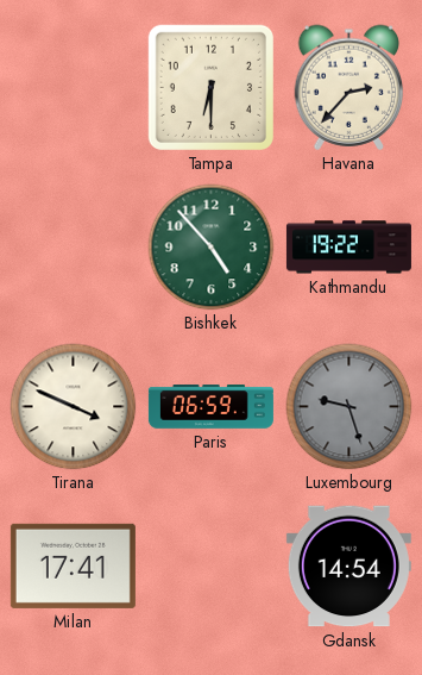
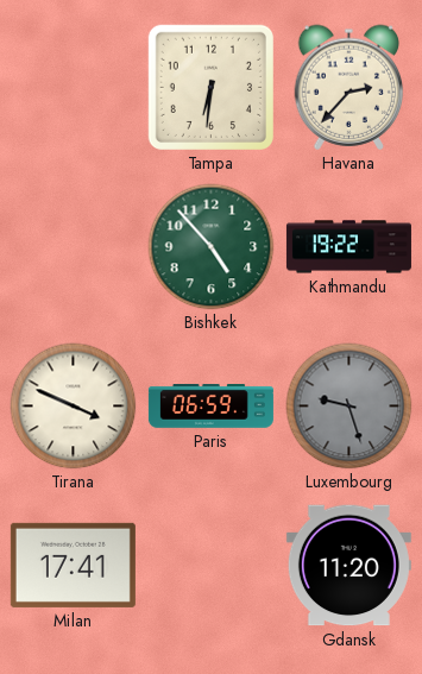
Tampa: 6:30 -> 6:31
Gdansk: 14:54 -> 11:20
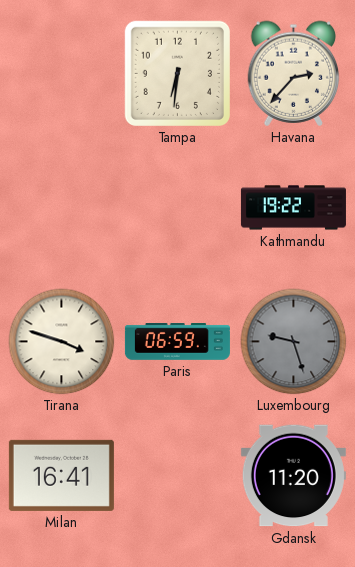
Bishkek: 4:53 -> none
Tirana: 3:49 -> 3:48
Milan: 17:41 -> 16:41
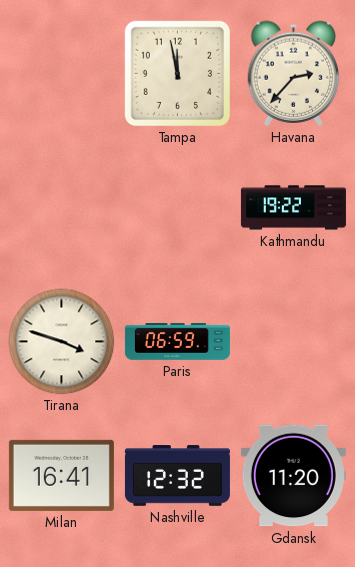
Tampa: 6:31 -> 11:58
Luxembourg: 9:27 -> none
Nashville: none -> 12:32
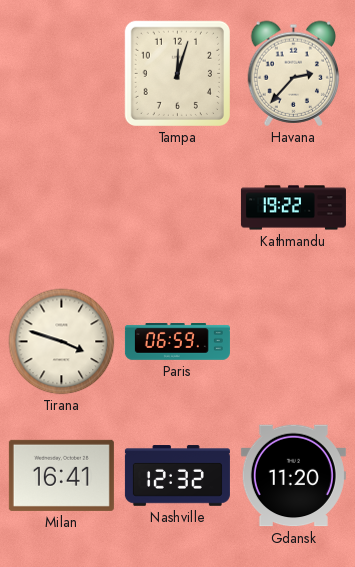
Tampa: 11:58 -> 12:03
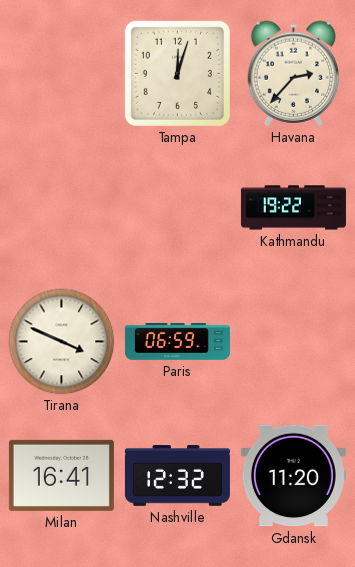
Tirana: 3:48 -> 3:49
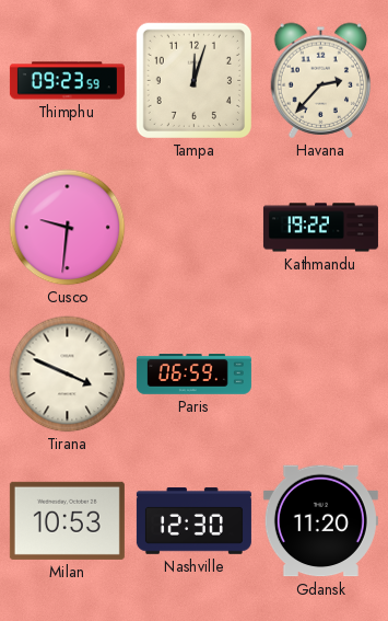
Thimphu: none -> 09:23
Cusco: none -> 9:31
Milan: 16:41 -> 10:53
Nashville: 12:32 -> 12:30
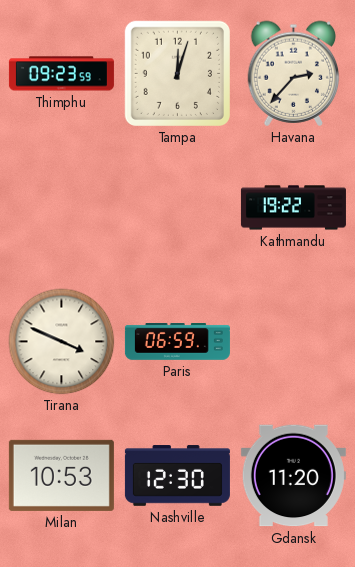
Cusco: 9:31 -> none
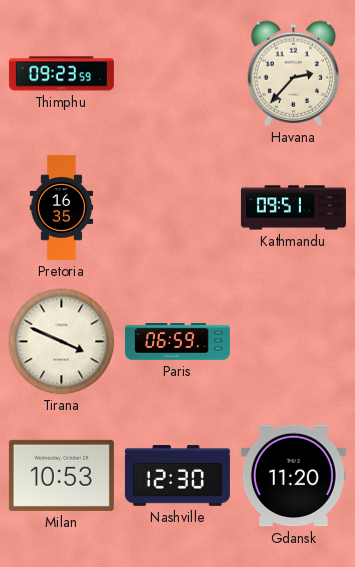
Tampa: 12:03 -> none
Pretoria: none -> 16:35
Kathmandu: 19:22 -> 09:51
